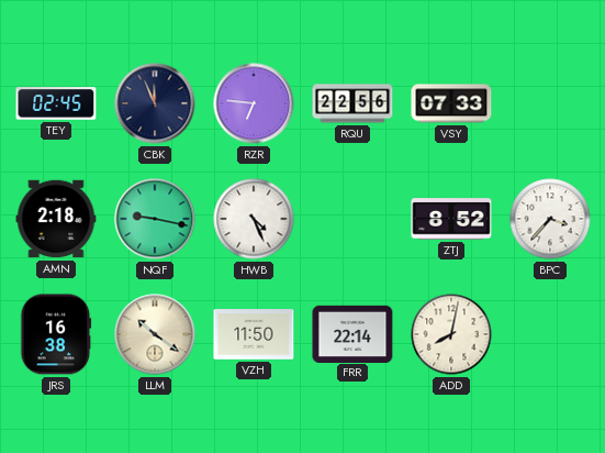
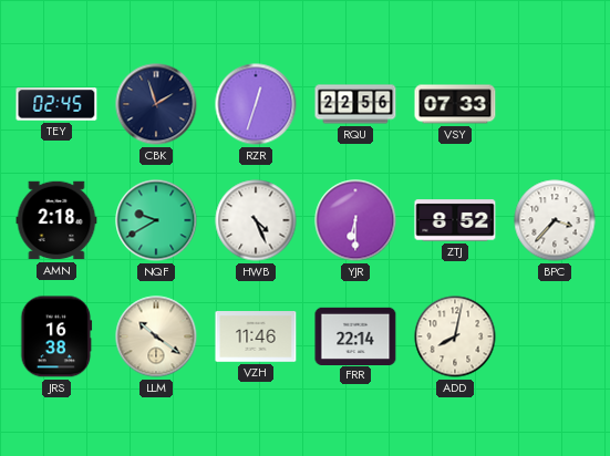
CBK: 11:56 -> 1:57
RZR: 6:46 -> 12:33
NQF: 9:17 -> 9:40
YJR: none -> 6:30
VZH: 11:50 -> 11:46
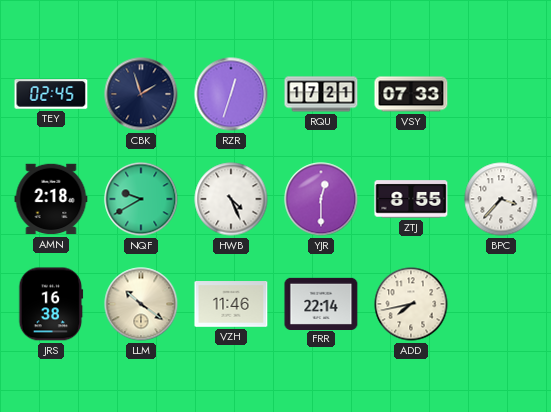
RQU: 22:56 -> 17:21
YJR: 6:30 -> 12:30
ZTJ: 8:52 -> 8:55
ADD: 8:02 -> 7:43
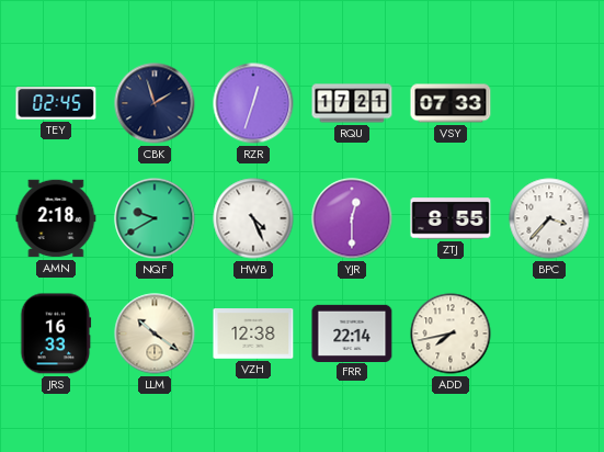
JRS: 16:38 -> 16:33
VZH: 11:46 -> 12:38
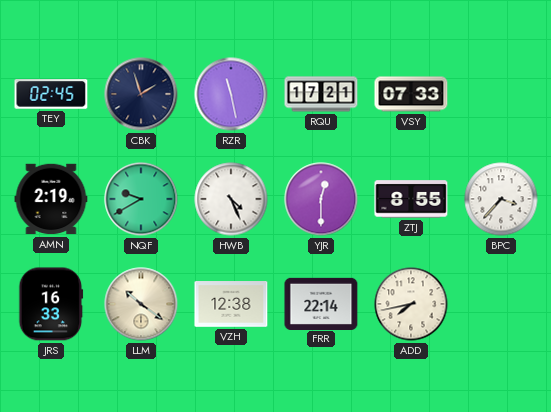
RZR: 12:33 -> 11:28
AMN: 2:18 -> 2:19
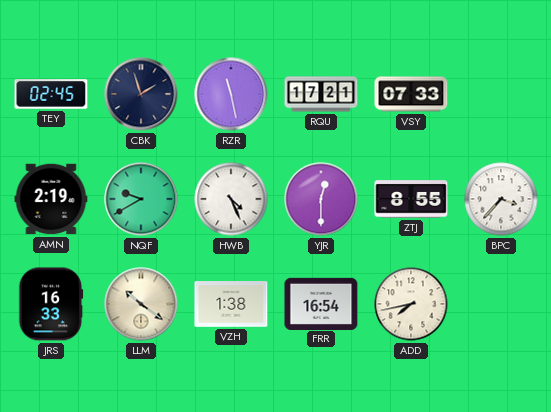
VZH: 12:38 -> 1:38
FRR: 22:14 -> 16:54
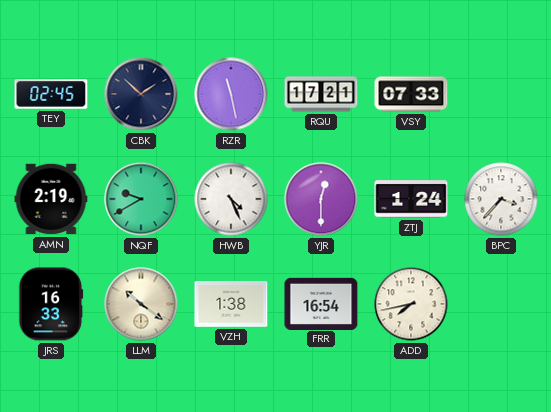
CBK: 1:57 -> 1:52
ZTJ: 8:55 -> 1:24
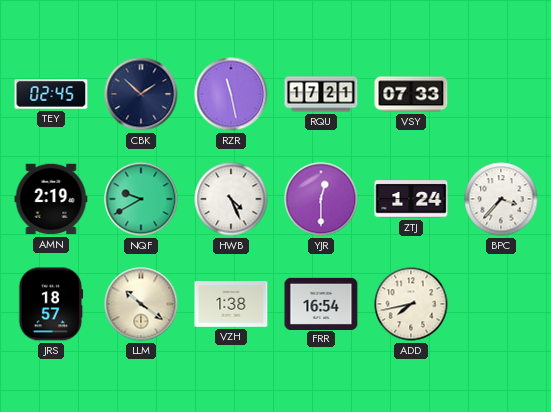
JRS: 16:33 -> 18:57
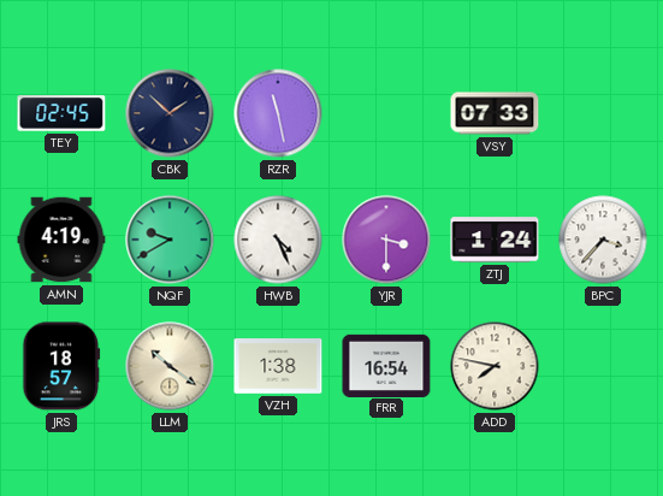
RQU: 17:21 -> none
AMN: 2:19 -> 4:19
YJR: 12:30 -> 3:30
ADD: 7:43 -> 7:47
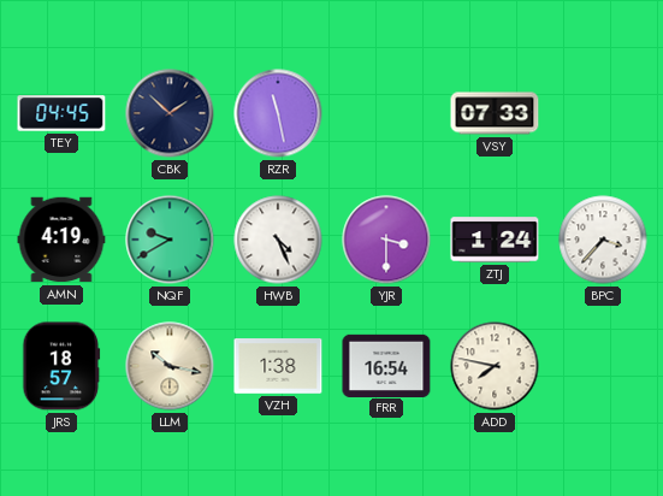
TEY: 02:45 -> 04:45
LLM: 10:21 -> 10:17
